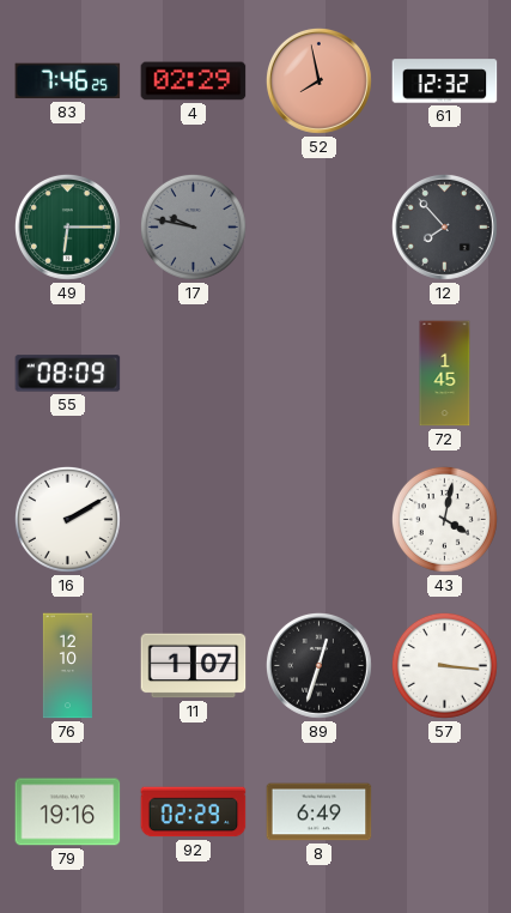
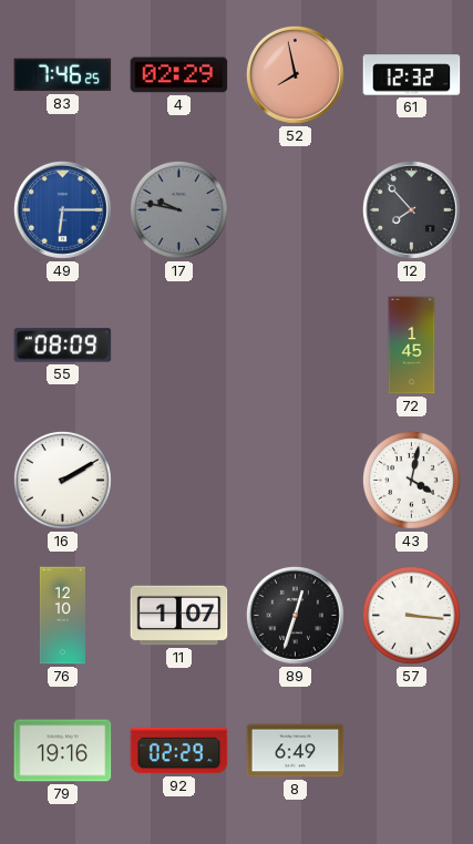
49 dial: green -> blue
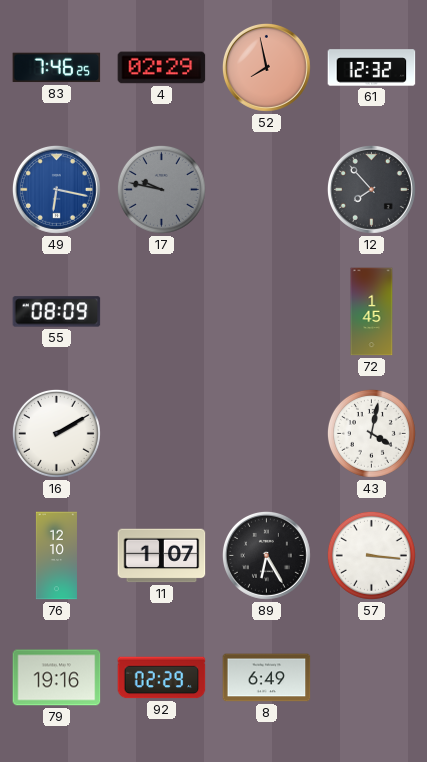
49: 6:15 -> 6:17
89: 12:33 -> 6:25
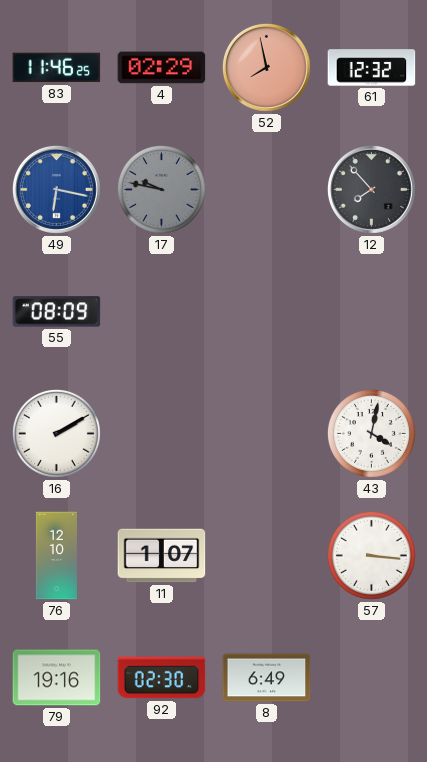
83: 7:46 -> 11:46
72: 1:45 -> none
89: 6:25 -> none
92: 02:29 -> 02:30
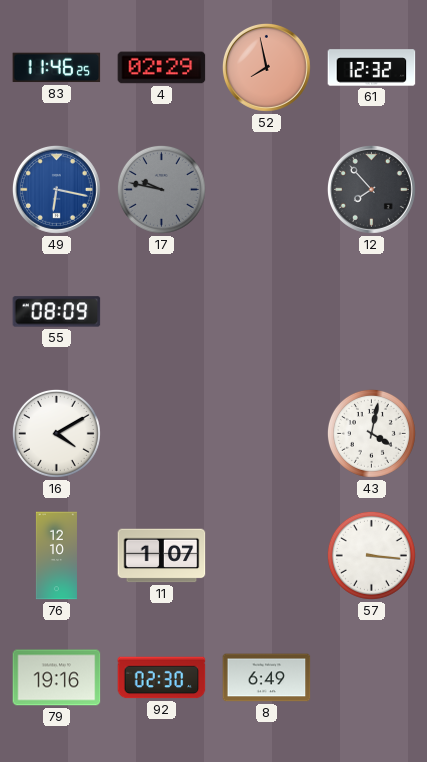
16: 2:10 -> 4:10
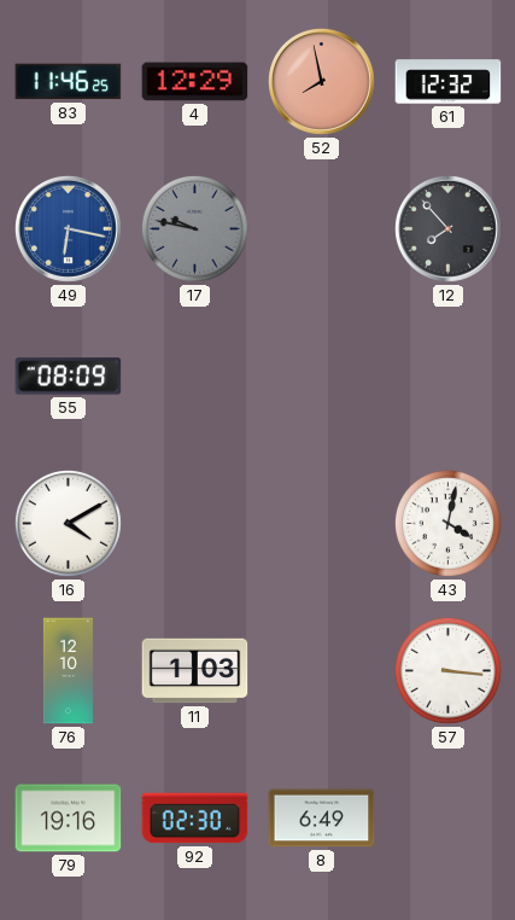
4: 02:29 -> 12:29
11: 1:07 -> 1:03
